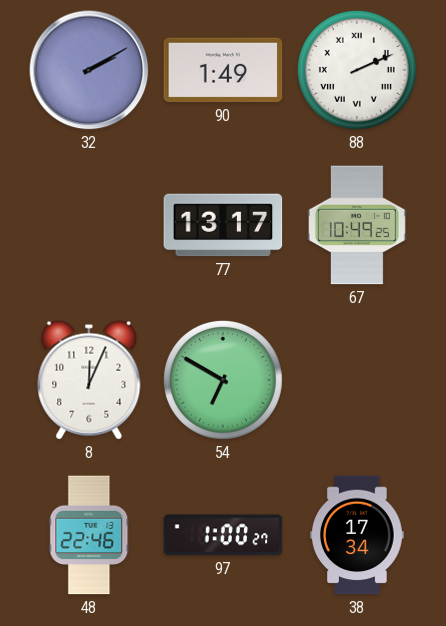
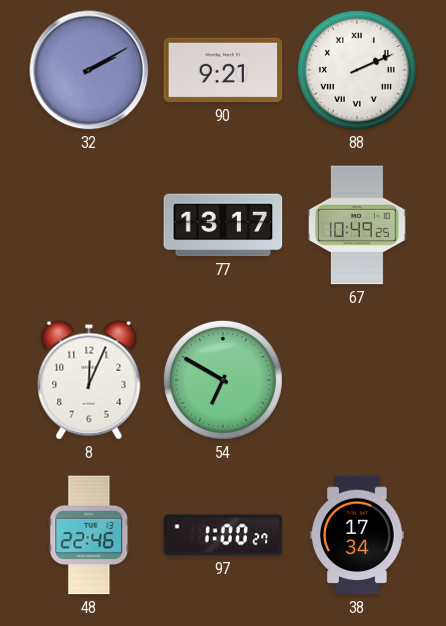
90: 1:49 -> 9:21
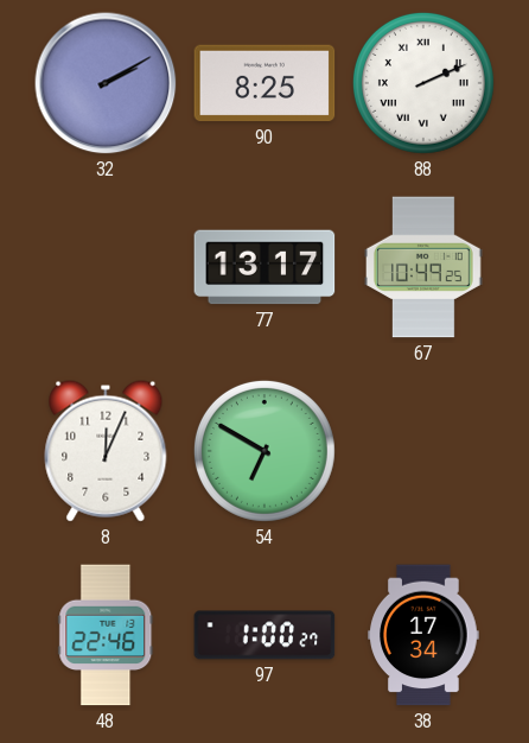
90: 9:21 -> 8:25
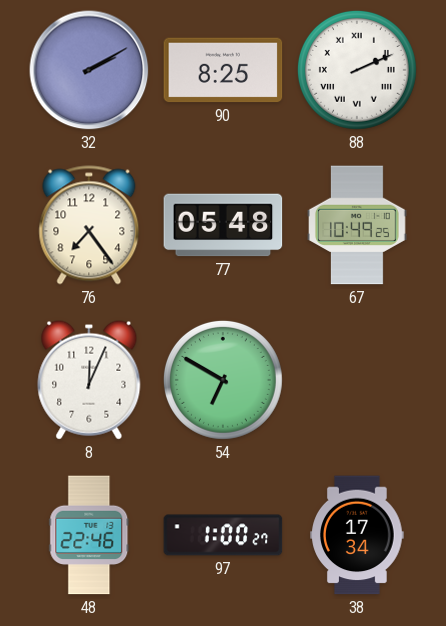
76: none -> 7:24
77: 13:17 -> 05:48
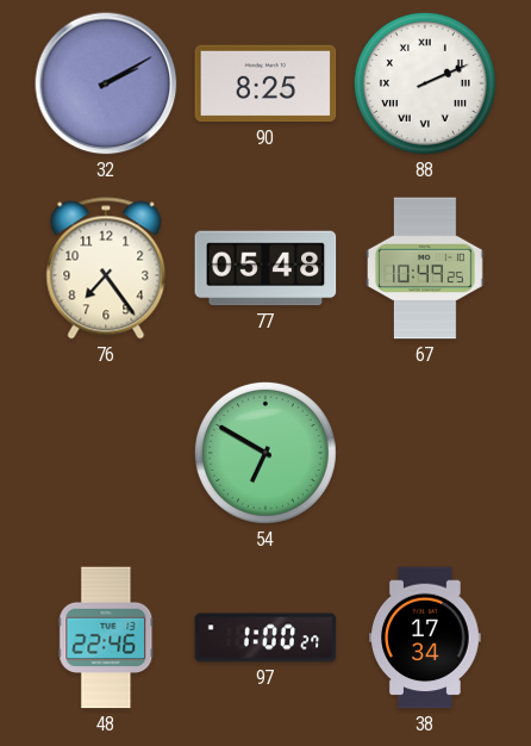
8: 12:04 -> none
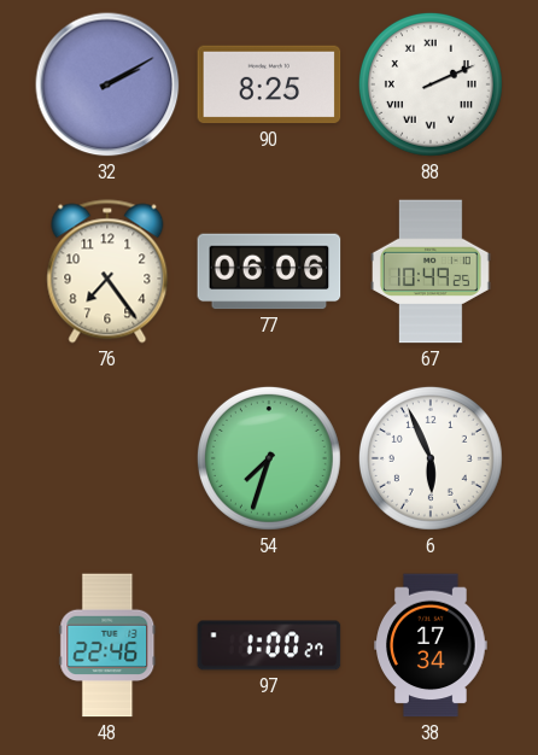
77: 05:48 -> 06:06
54: 6:50 -> 7:33
6: none -> 5:56
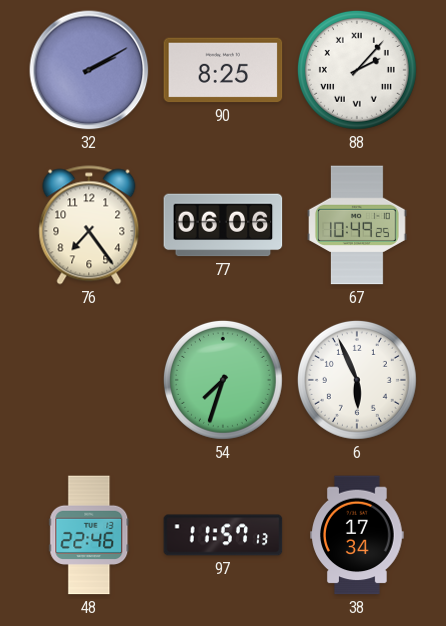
88: 2:11 -> 2:07
97: 1:00 -> 11:57
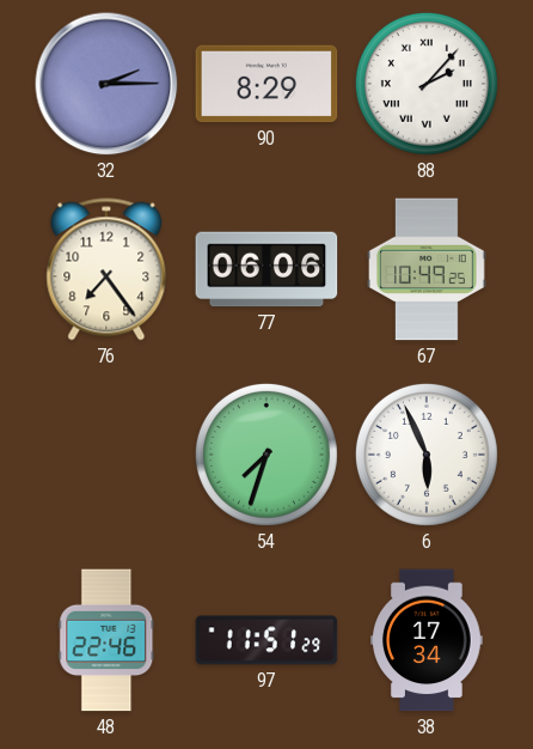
32: 2:10 -> 2:15
90: 8:25 -> 8:29
97: 11:57 -> 11:51
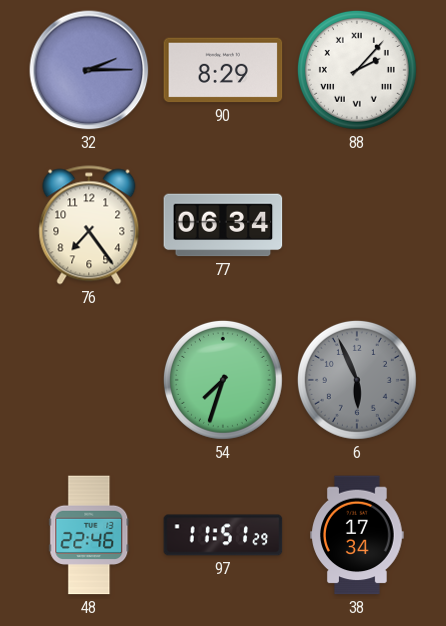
77: 06:06 -> 06:34
67: 10:49 -> none
6 dial: white -> grey
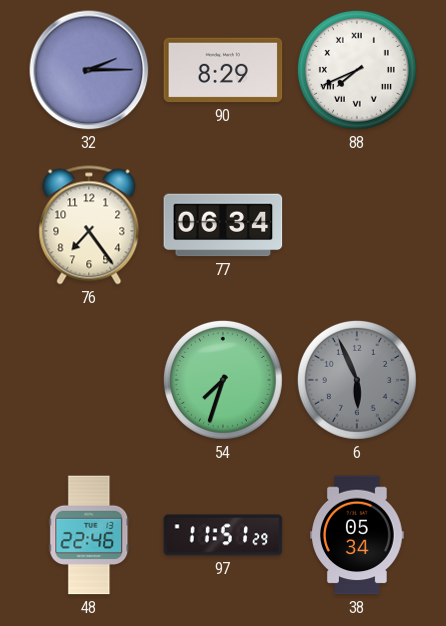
88: 2:07 -> 7:41
38: 17:34 -> 05:34
